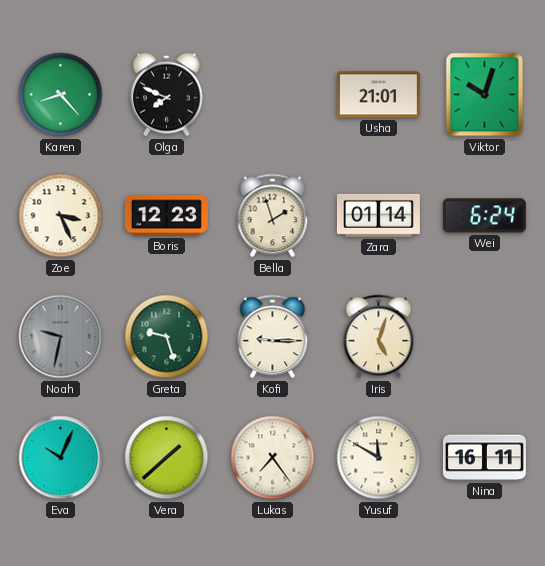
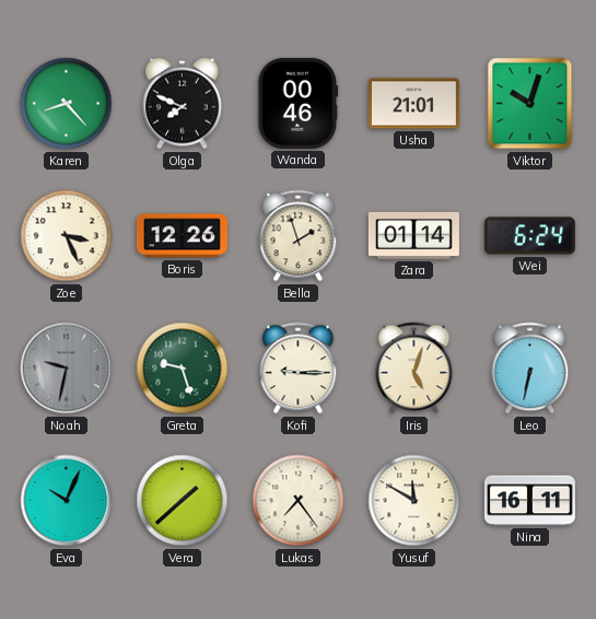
Wanda: none -> 00:46
Boris: 12:23 -> 12:26
Leo: none -> 6:32
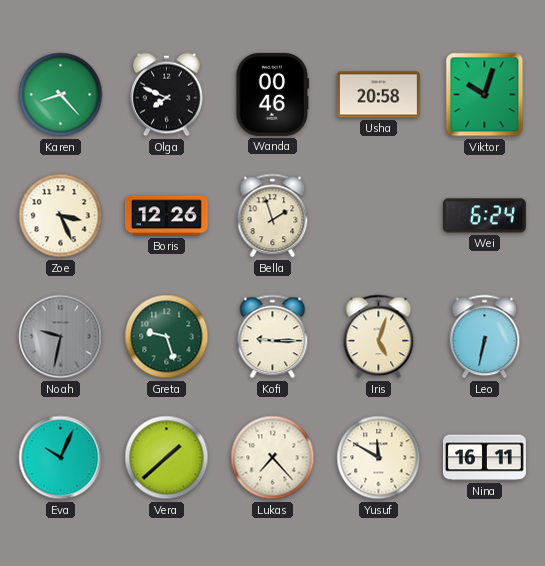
Usha: 21:01 -> 20:58
Zara: 01:14 -> none
Lukas: 7:24 -> 7:23
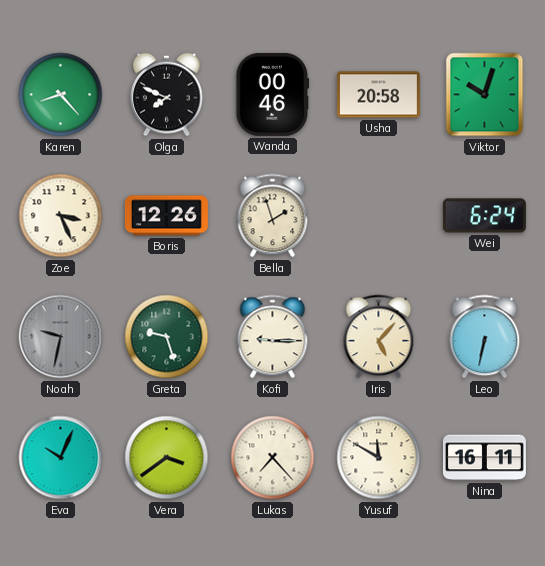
Iris: 5:03 -> 5:07
Vera: 1:38 -> 3:39
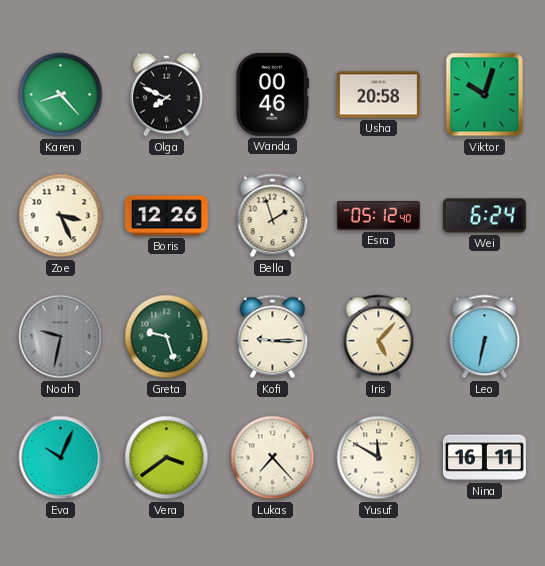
Esra: none -> 05:12
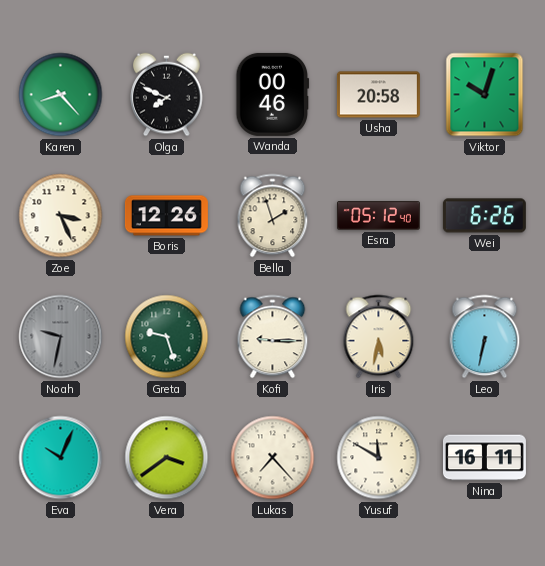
Wei: 6:24 -> 6:26
Iris: 5:07 -> 5:32
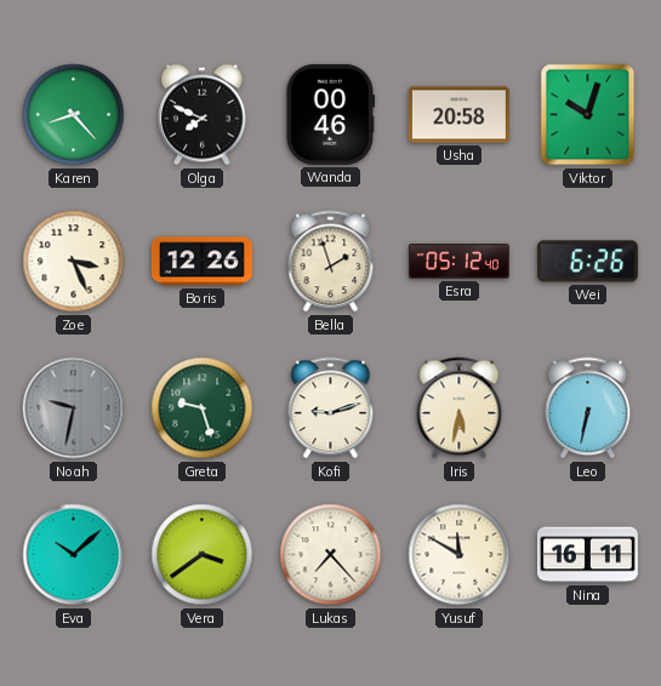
Kofi: 9:15 -> 9:12
Eva: 10:04 -> 10:08
